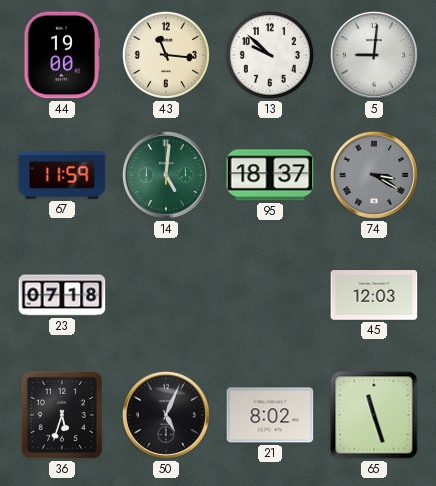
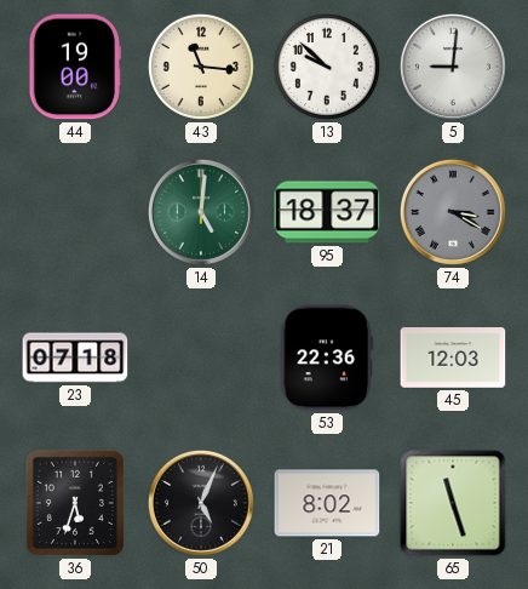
67: 11:59 -> none
53: none -> 22:36
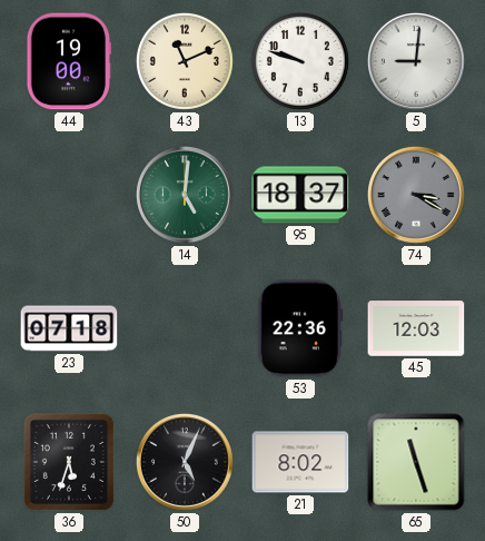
43: 11:16 -> 11:11
13: 9:52 -> 9:48
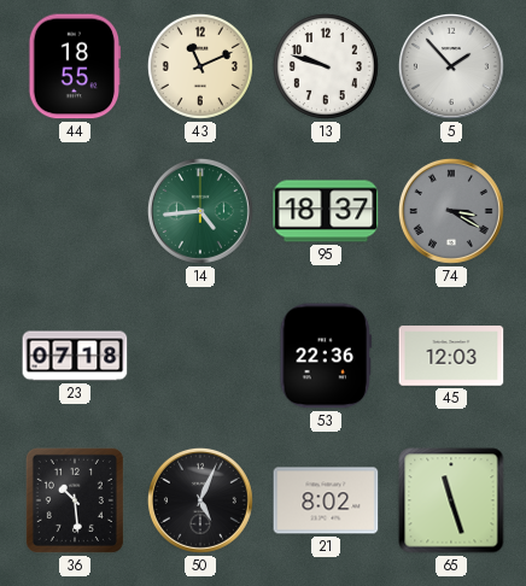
44: 19:00 -> 18:55
5: 9:01 -> 1:53
14: 5:01 -> 4:44
36: 5:33 -> 10:29
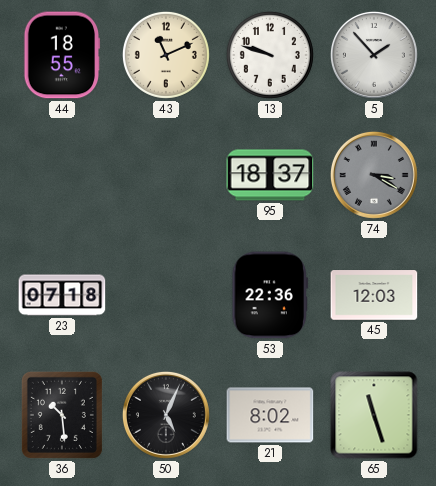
14: 4:44 -> none
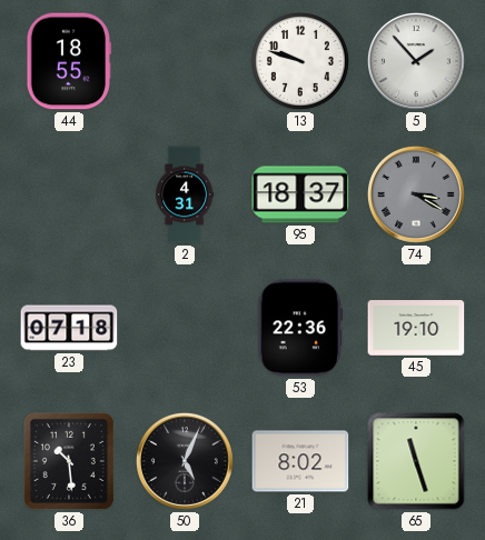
43: 11:11 -> none
2: none -> 4:31
45: 12:03 -> 19:10
